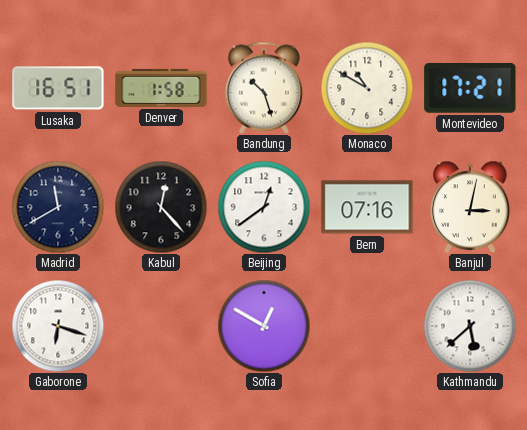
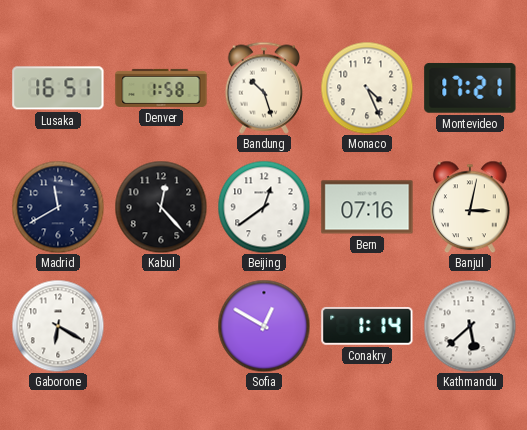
Monaco: 10:50 -> 4:26
Gaborone: 6:18 -> 6:20
Conakry: none -> 1:14
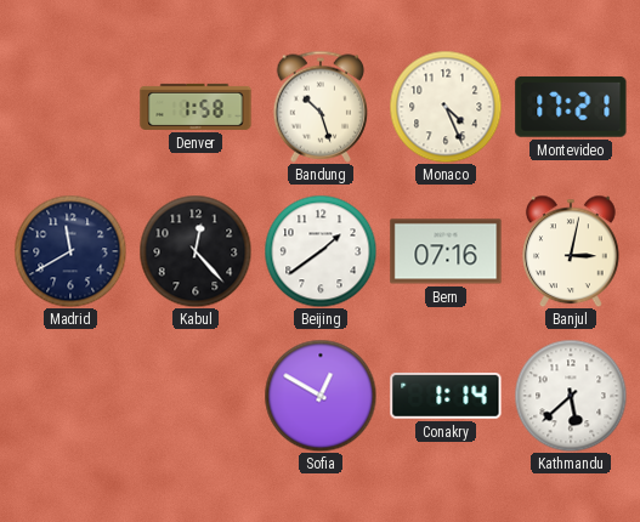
Lusaka: 16:51 -> none
Beijing: 12:39 -> 1:39
Gaborone: 6:20 -> none
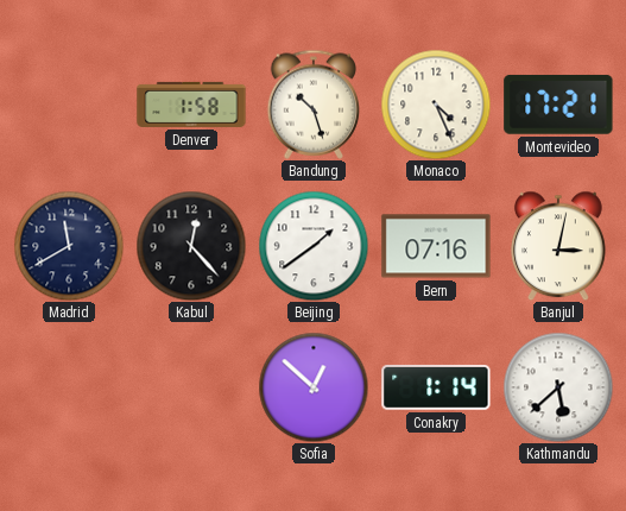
Sofia: 12:50 -> 12:52
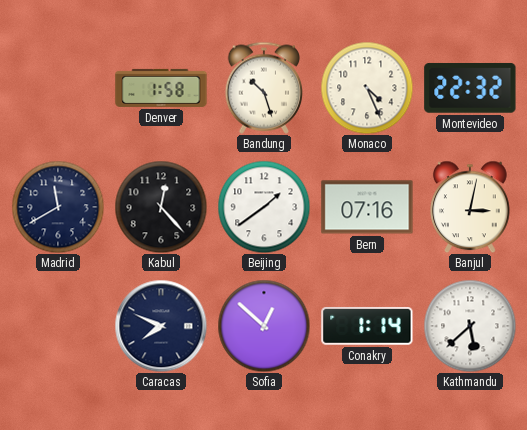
Montevideo: 17:21 -> 22:32
Caracas: none -> 7:49
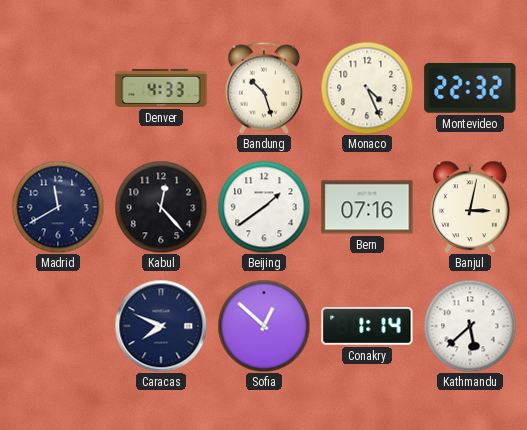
Denver: 1:58 -> 4:33
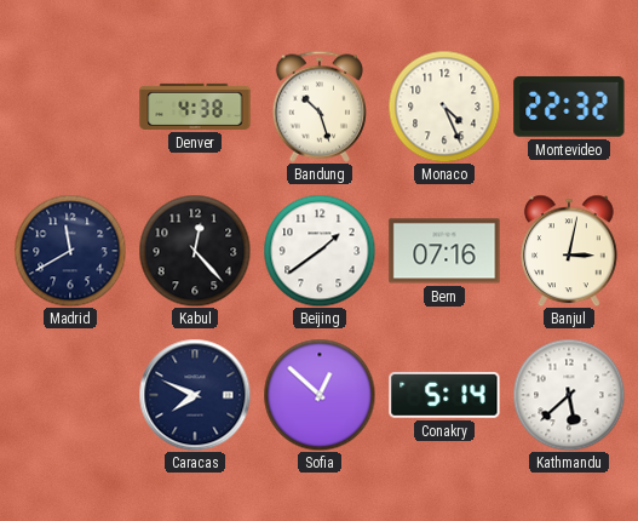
Denver: 4:33 -> 4:38
Conakry: 1:14 -> 5:14
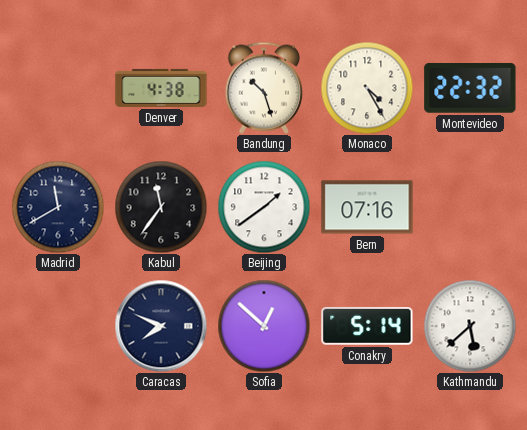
Monaco: 4:26 -> 4:25
Kabul: 12:23 -> 11:36
Banjul: 3:02 -> none
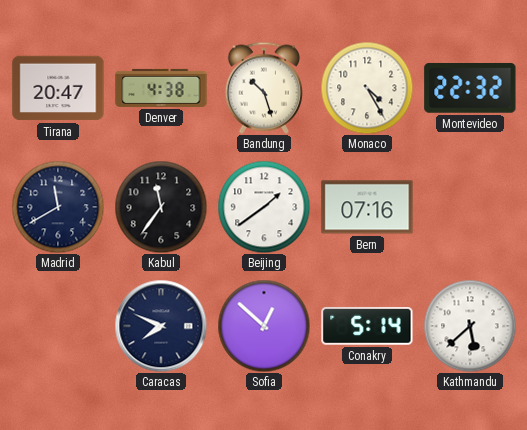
Tirana: none -> 20:47
